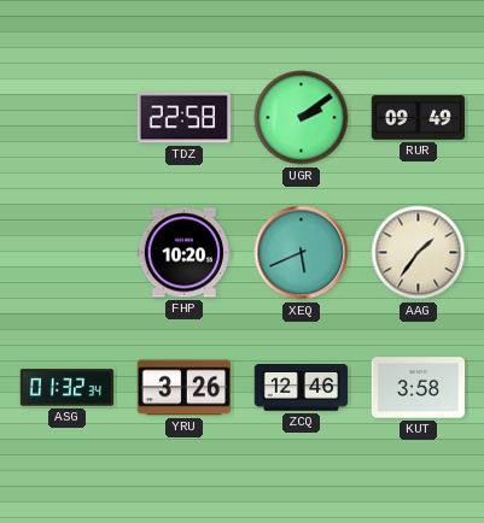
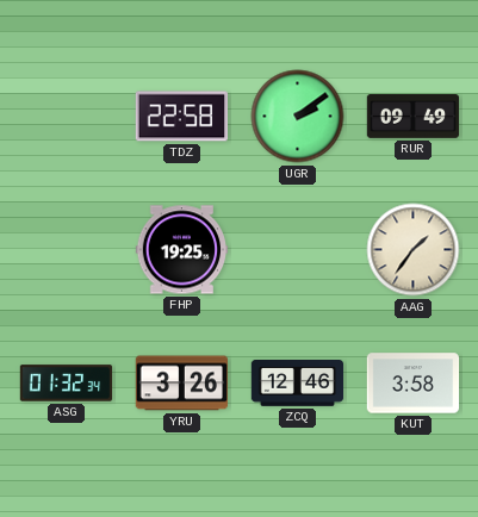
FHP: 10:20 -> 19:25
XEQ: 5:41 -> none
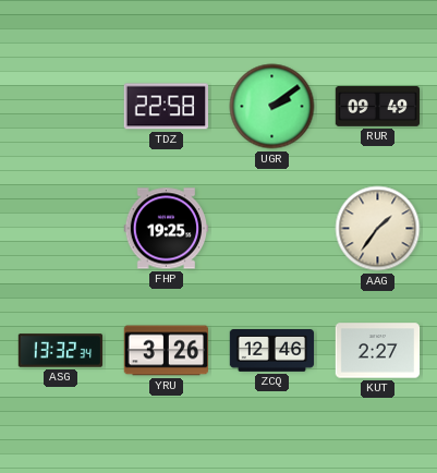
ASG: 01:32 -> 13:32
KUT: 3:58 -> 2:27
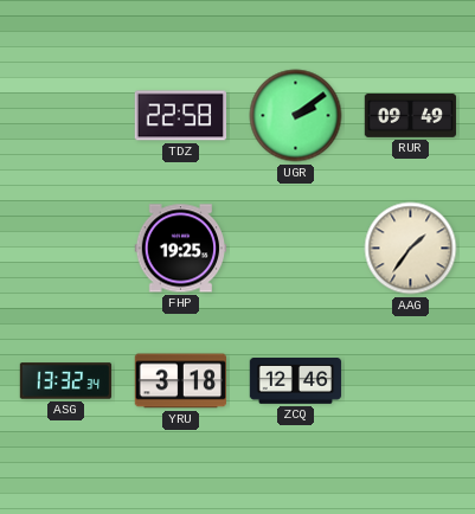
YRU: 3:26 -> 3:18
KUT: 2:27 -> none
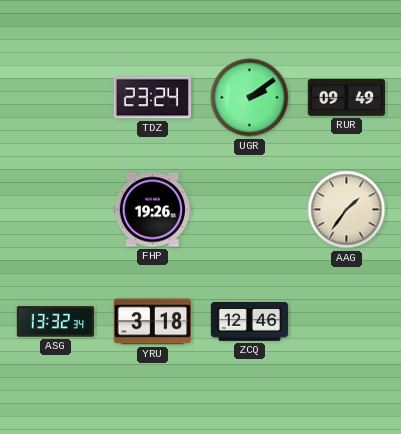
TDZ: 22:58 -> 23:24
FHP: 19:25 -> 19:26
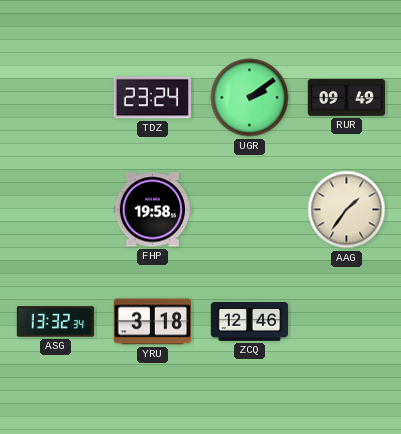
FHP: 19:26 -> 19:58
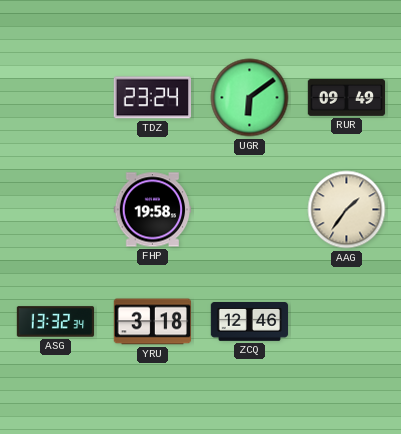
UGR: 2:09 -> 6:09
